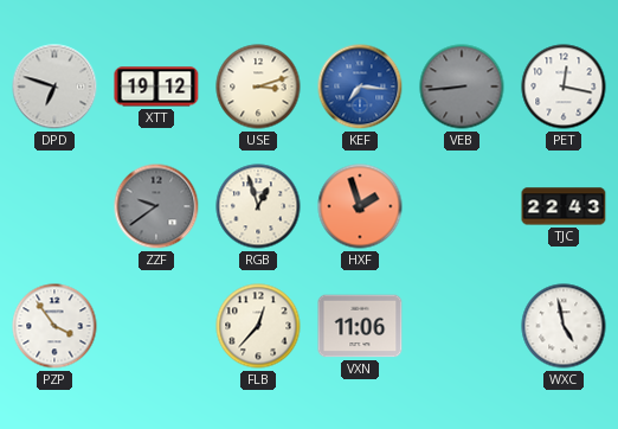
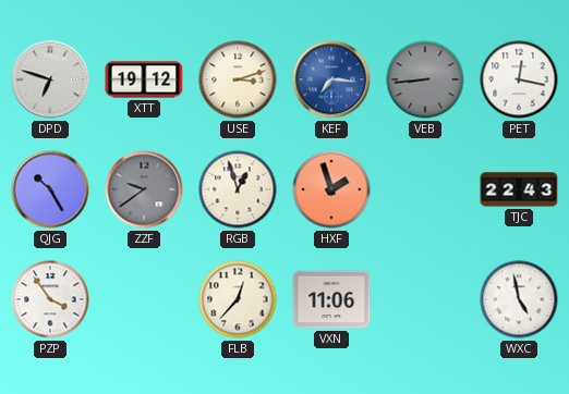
QJG: none -> 10:25
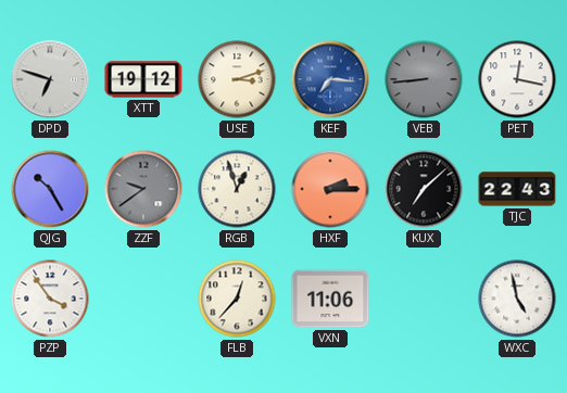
HXF: 1:57 -> 2:15
KUX: none -> 7:08
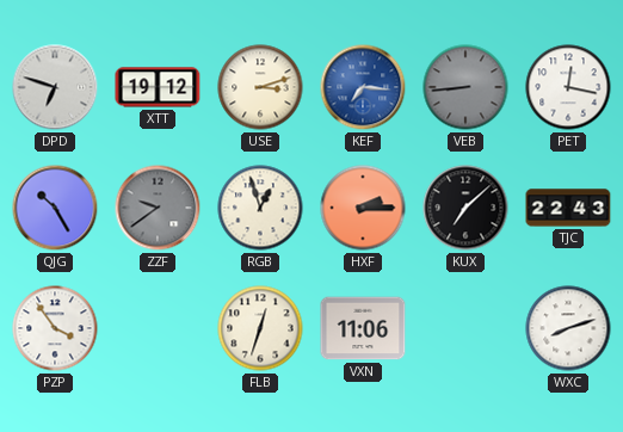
FLB: 12:37 -> 12:33
WXC: 4:58 -> 8:12
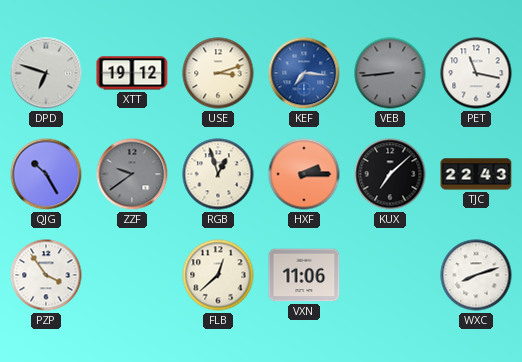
PET: 12:17 -> 11:17
FLB: 12:33 -> 12:38
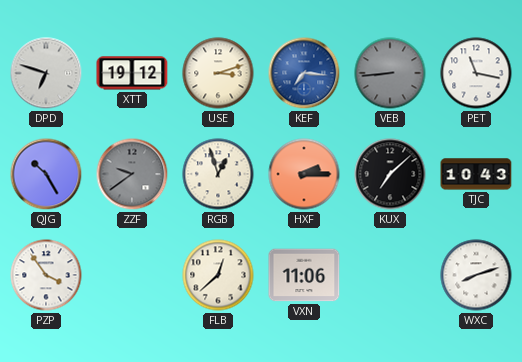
TJC: 22:43 -> 10:43
